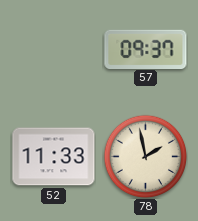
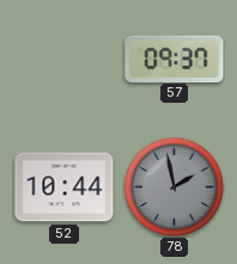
52: 11:33 -> 10:44
78 dial: cream -> grey
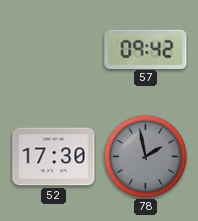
57: 09:37 -> 09:42
52: 10:44 -> 17:30
